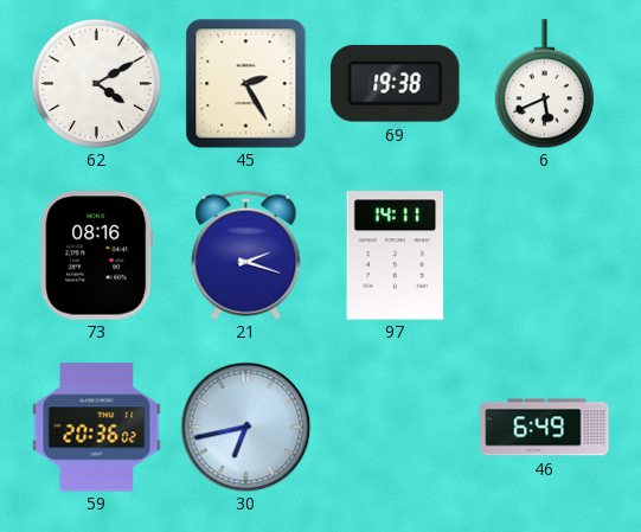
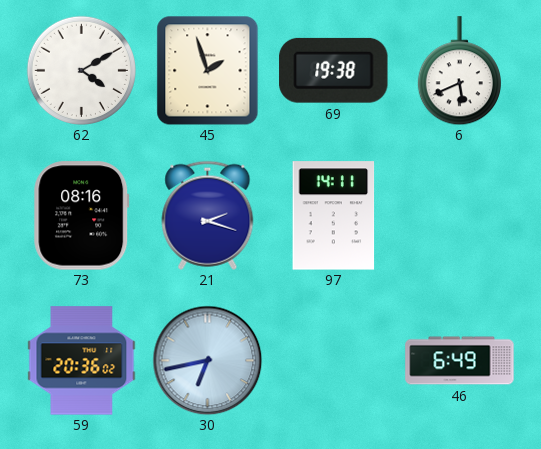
45: 2:25 -> 1:57
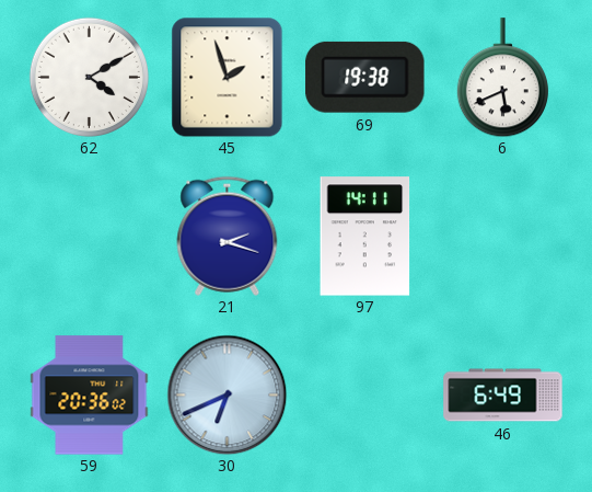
73: 08:16 -> none
30: 6:43 -> 6:41
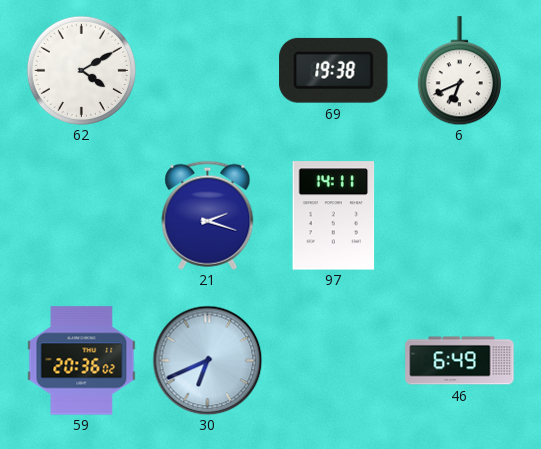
45: 1:57 -> none
6: 5:41 -> 6:41
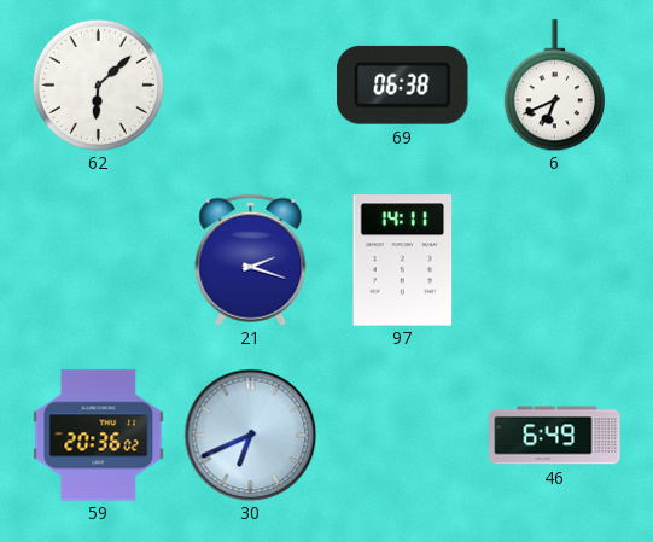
62: 4:10 -> 6:08
69: 19:38 -> 06:38
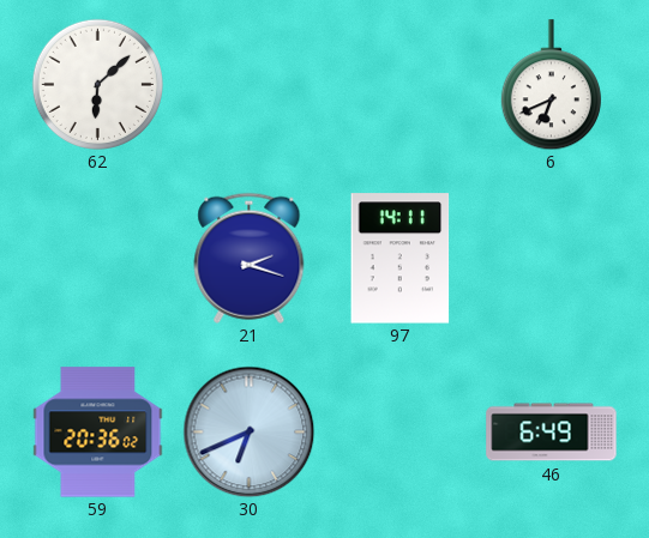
69: 06:38 -> none
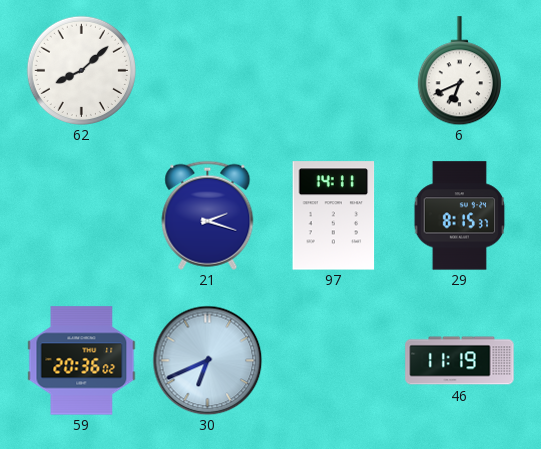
62: 6:08 -> 8:08
29: none -> 8:15
46: 6:49 -> 11:19
